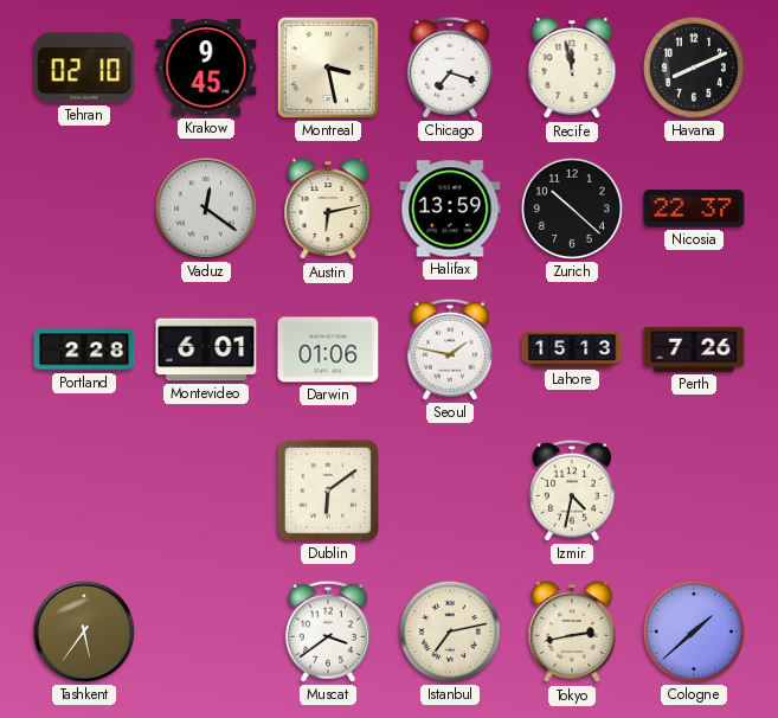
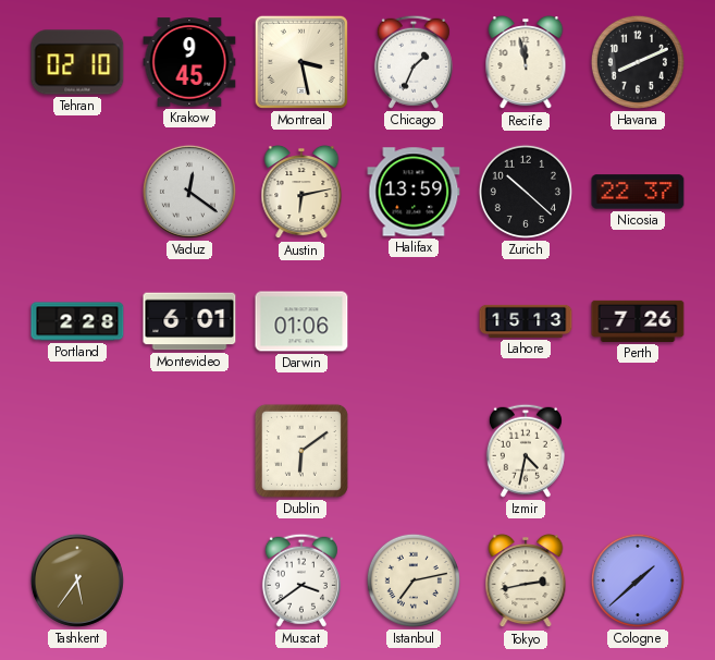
Chicago: 7:18 -> 1:34
Seoul: 1:47 -> none
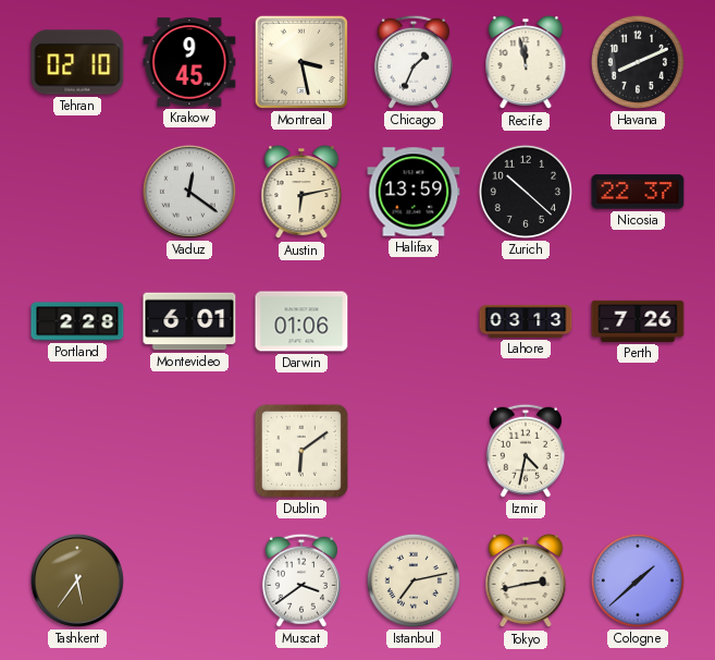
Lahore: 15:13 -> 03:13
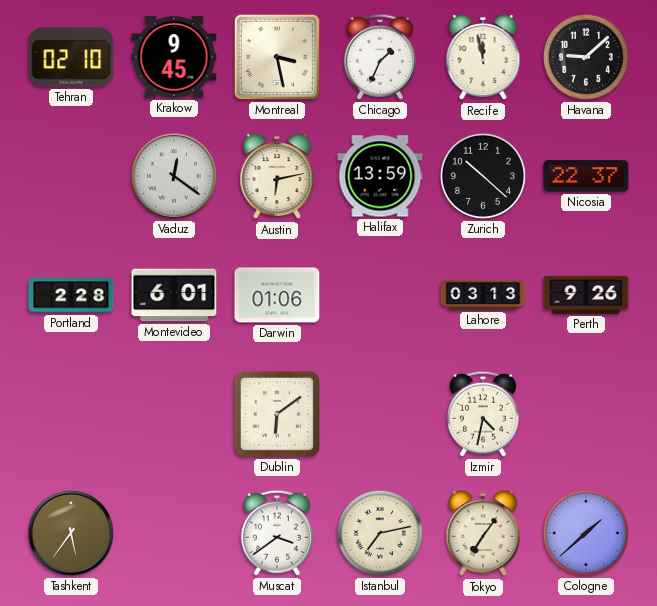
Havana: 8:11 -> 9:08
Perth: 7:26 -> 9:26
Tokyo: 2:43 -> 7:06
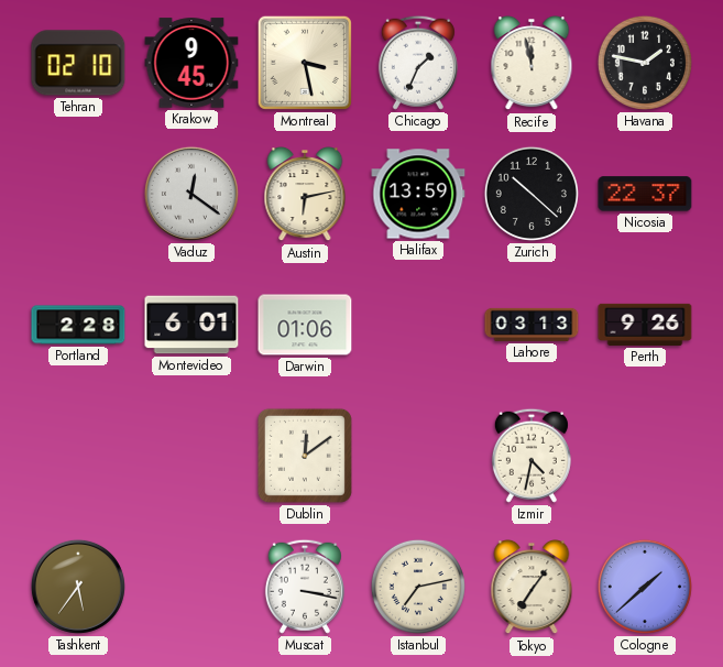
Havana: 9:08 -> 1:47
Dublin: 6:09 -> 12:09
Muscat: 3:39 -> 3:17
